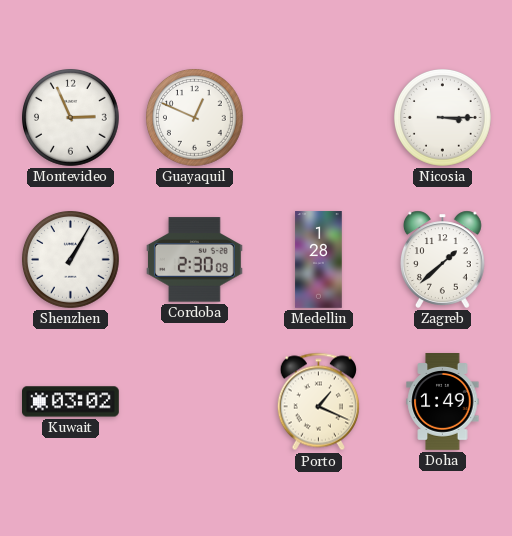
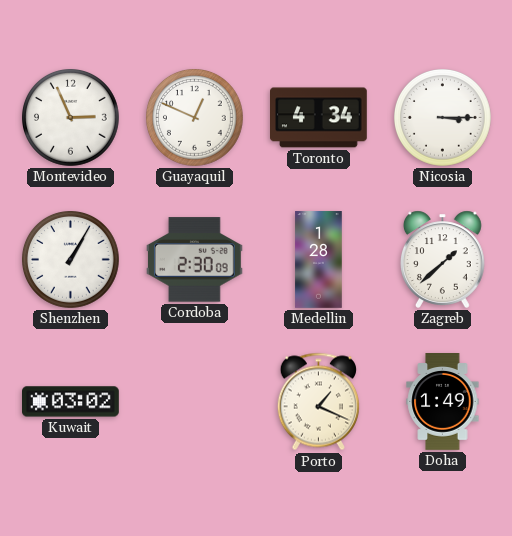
Toronto: none -> 4:34
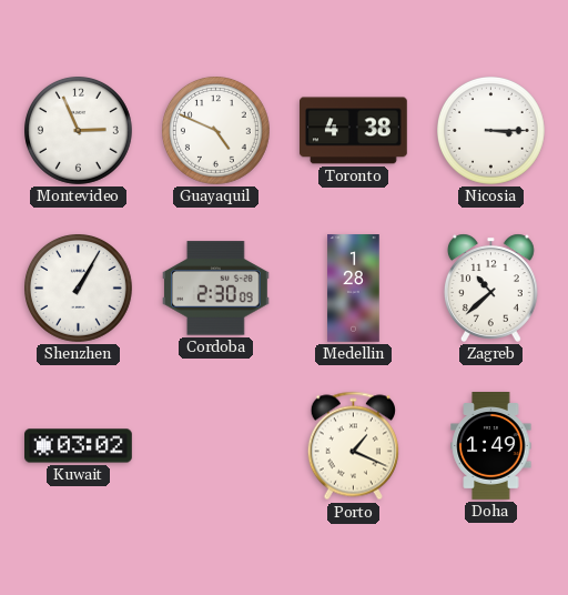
Guayaquil: 12:49 -> 4:49
Toronto: 4:34 -> 4:38
Zagreb: 1:38 -> 10:38
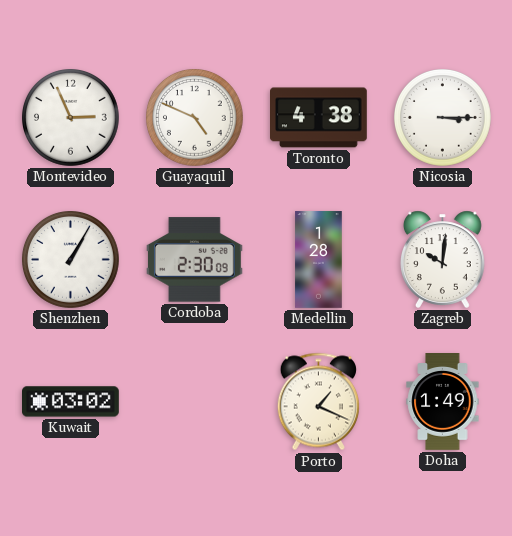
Zagreb: 10:38 -> 10:01
